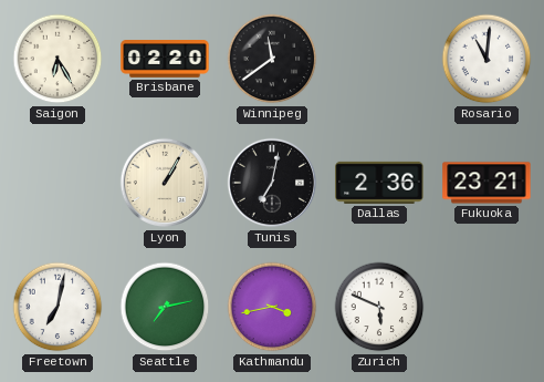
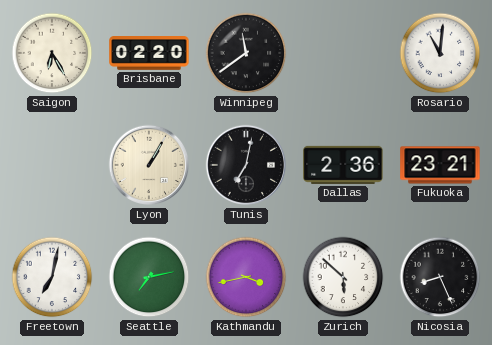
Zurich: 5:49 -> 5:52
Nicosia: none -> 8:26
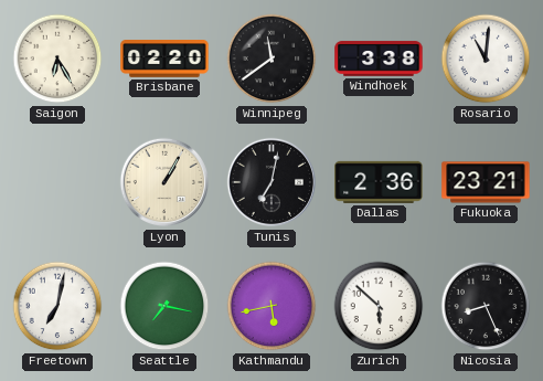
Windhoek: none -> 3:38
Seattle: 7:13 -> 7:17
Kathmandu: 3:43 -> 5:43
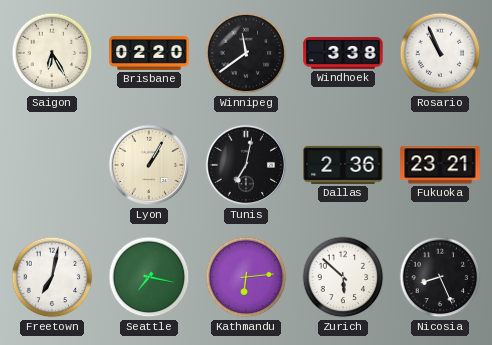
Rosario: 11:01 -> 10:56
Kathmandu: 5:43 -> 6:14
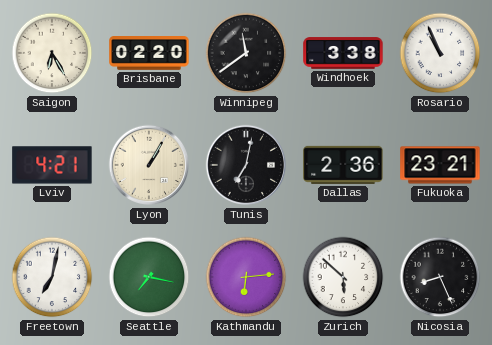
Lviv: none -> 4:21
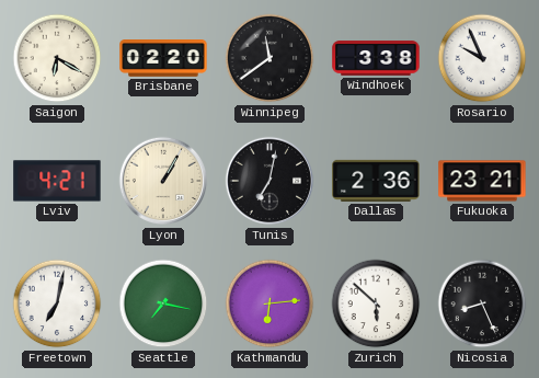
Saigon: 6:25 -> 6:20
Rosario: 10:56 -> 9:56
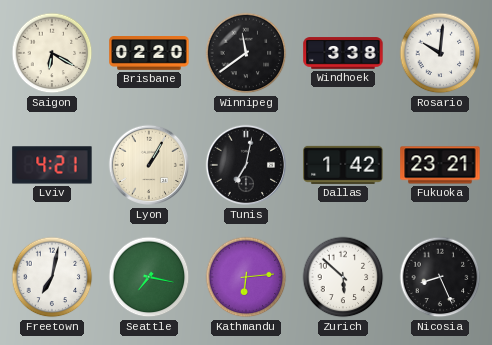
Rosario: 9:56 -> 10:01
Dallas: 2:36 -> 1:42
